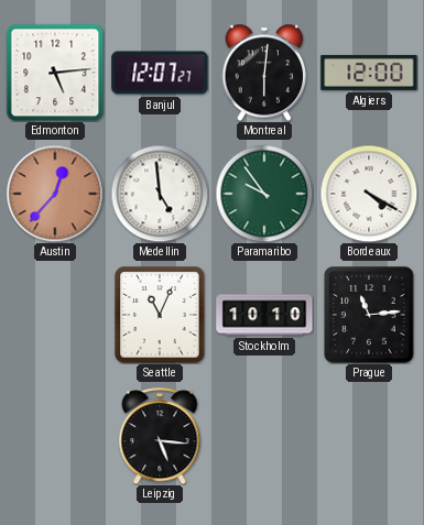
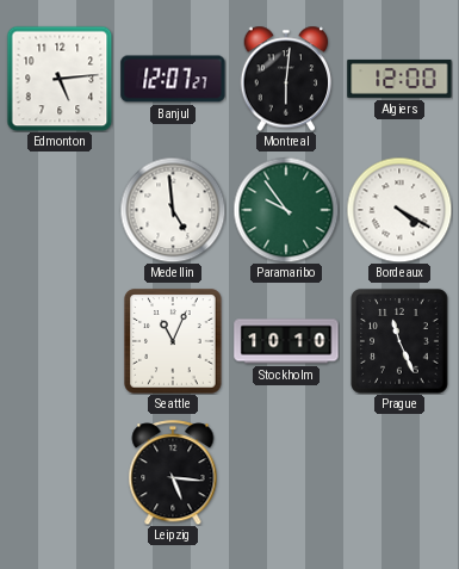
Austin: 12:37 -> none
Prague: 11:14 -> 11:26
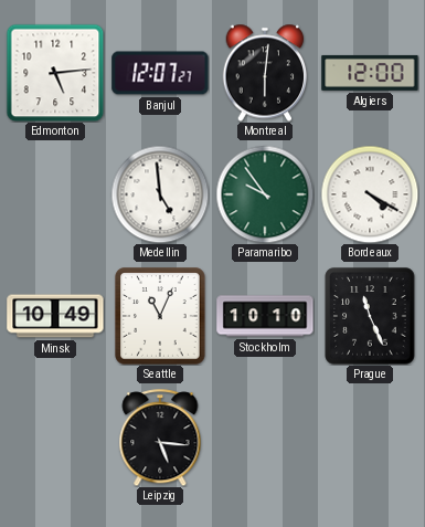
Minsk: none -> 10:49
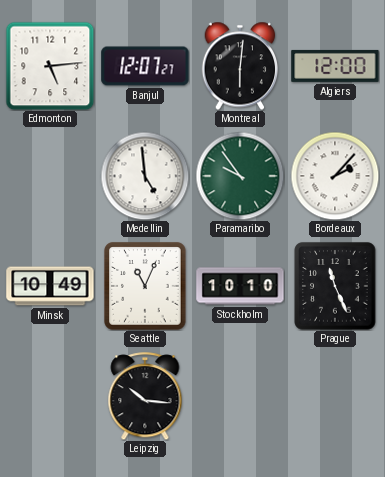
Bordeaux: 4:20 -> 2:07
Leipzig: 5:16 -> 10:16
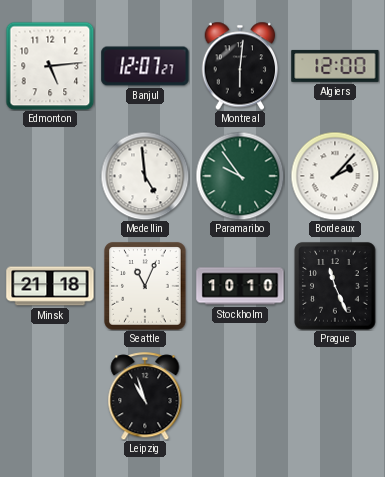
Minsk: 10:49 -> 21:18
Leipzig: 10:16 -> 10:57
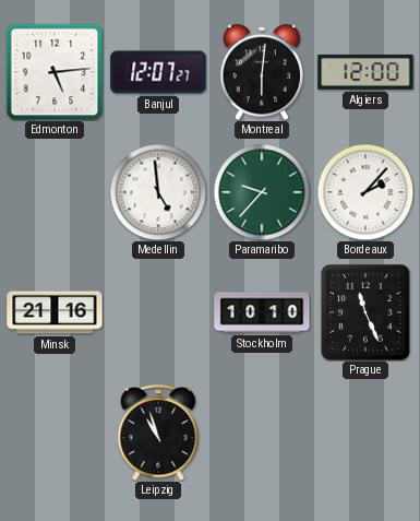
Paramaribo: 9:54 -> 9:37
Minsk: 21:18 -> 21:16
Seattle: 11:04 -> none
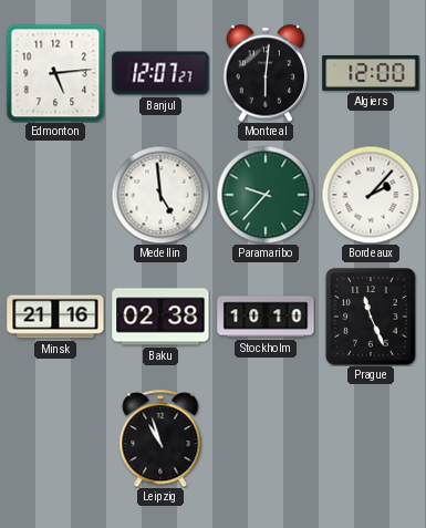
Baku: none -> 02:38
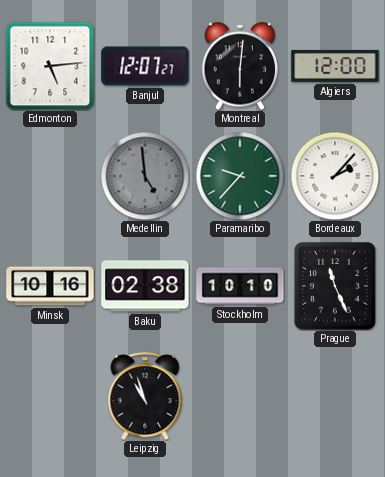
Medellin dial: white -> grey
Minsk: 21:16 -> 10:16
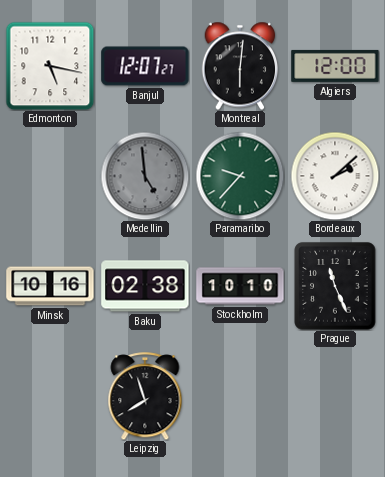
Edmonton: 5:14 -> 5:17
Bordeaux: 2:07 -> 2:08
Leipzig: 10:57 -> 7:57
